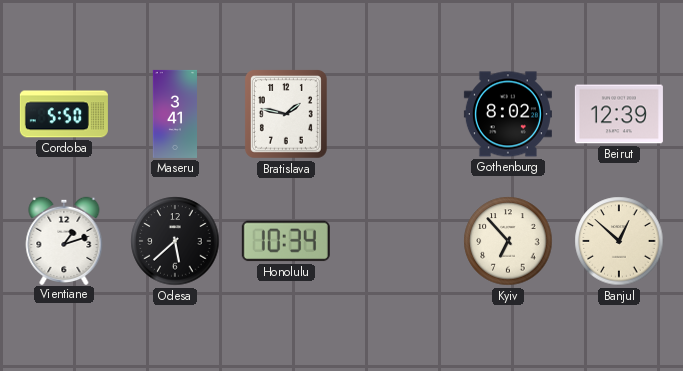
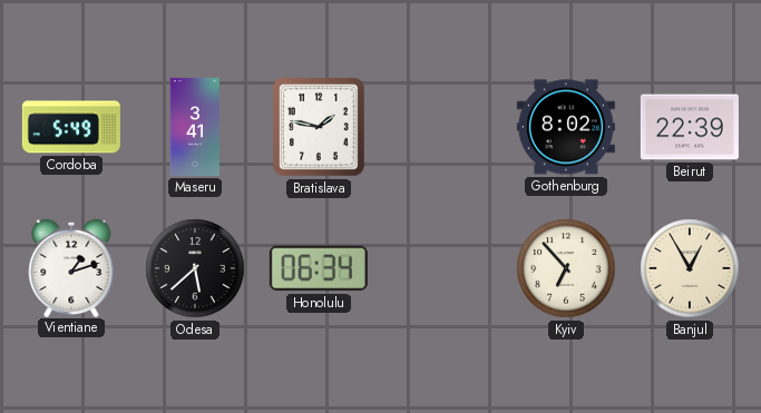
Cordoba: 5:50 -> 5:49
Beirut: 12:39 -> 22:39
Honolulu: 10:34 -> 06:34
Banjul: 12:52 -> 12:55
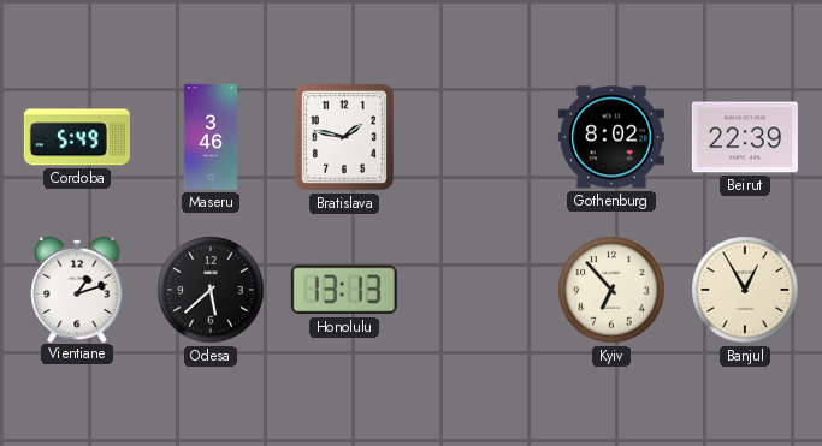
Maseru: 3:41 -> 3:46
Honolulu: 06:34 -> 13:13
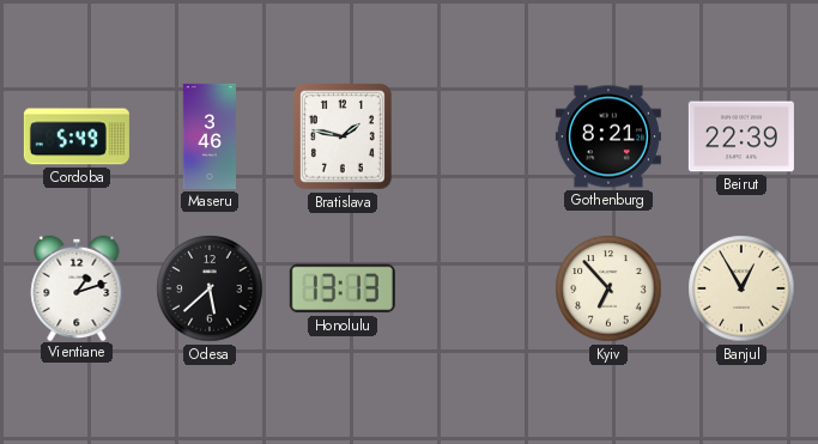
Gothenburg: 8:02 -> 8:21
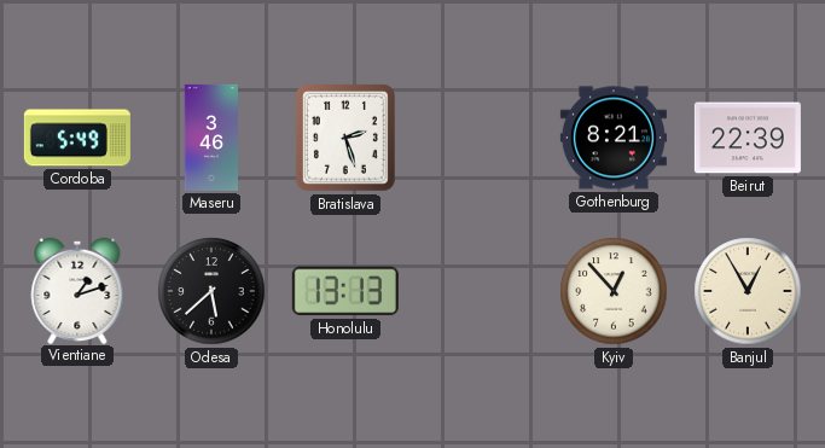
Bratislava: 1:47 -> 2:27
Kyiv: 6:53 -> 12:53
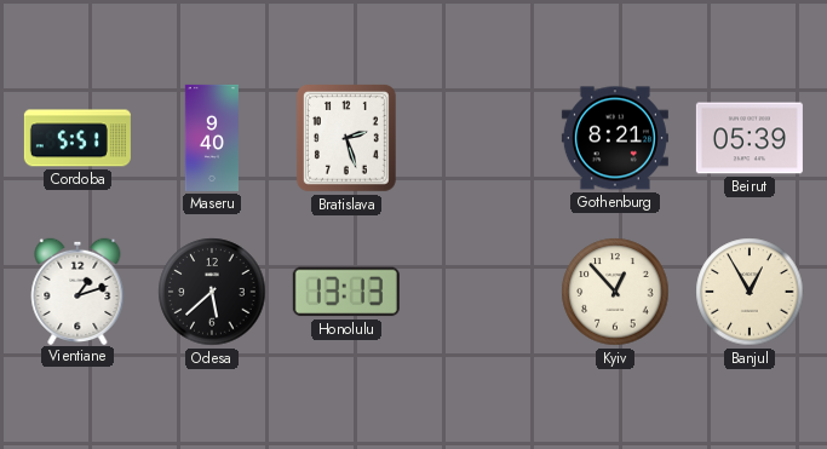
Cordoba: 5:49 -> 5:51
Maseru: 3:46 -> 9:40
Beirut: 22:39 -> 05:39
